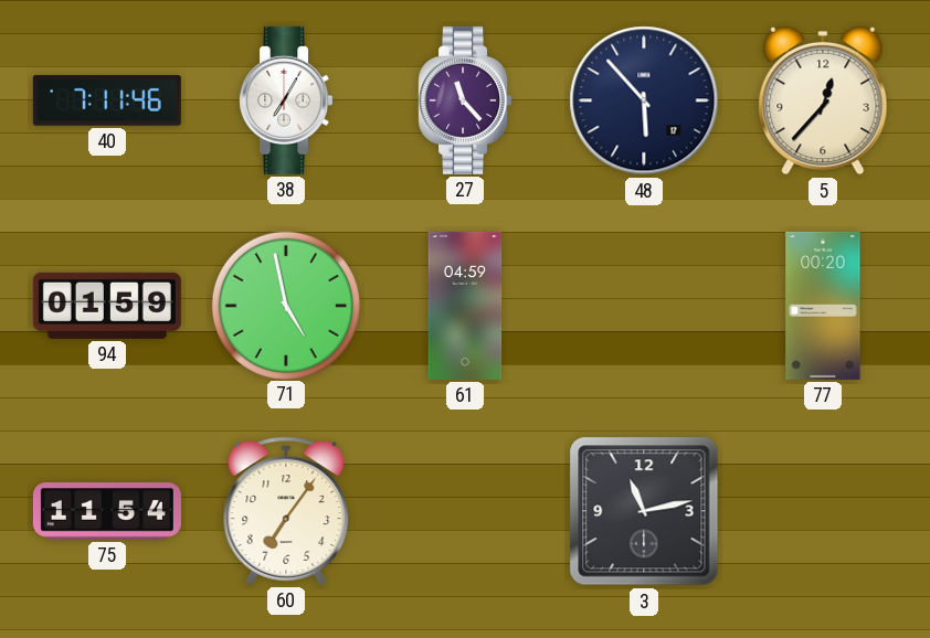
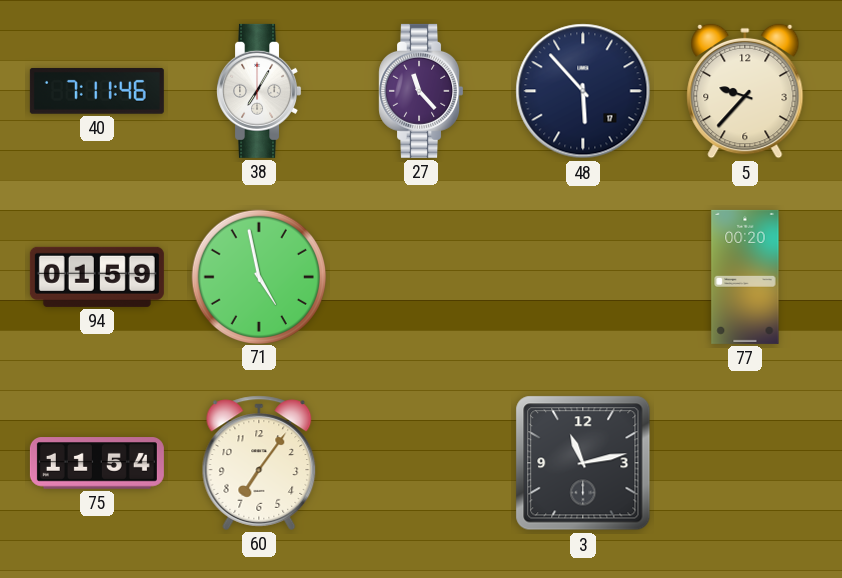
5: 12:37 -> 9:37
61: 04:59 -> none
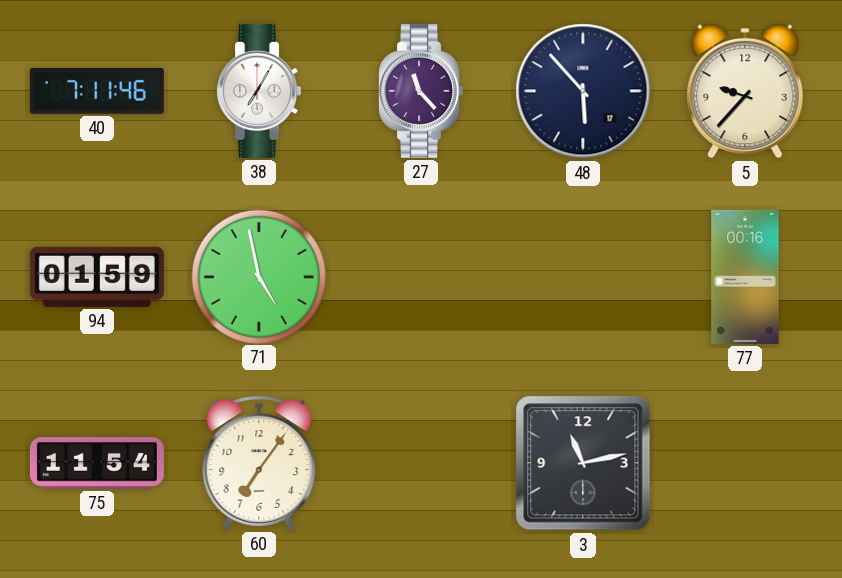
77: 00:20 -> 00:16
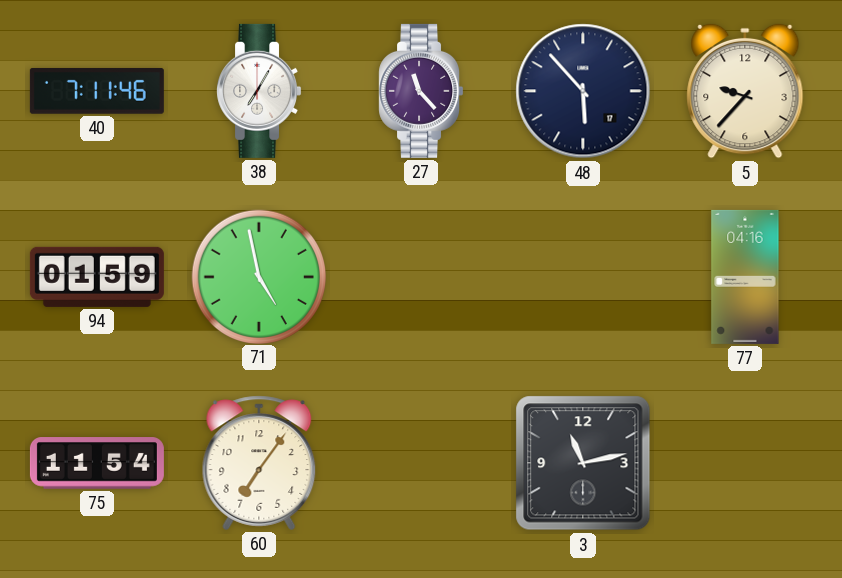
77: 00:16 -> 04:16
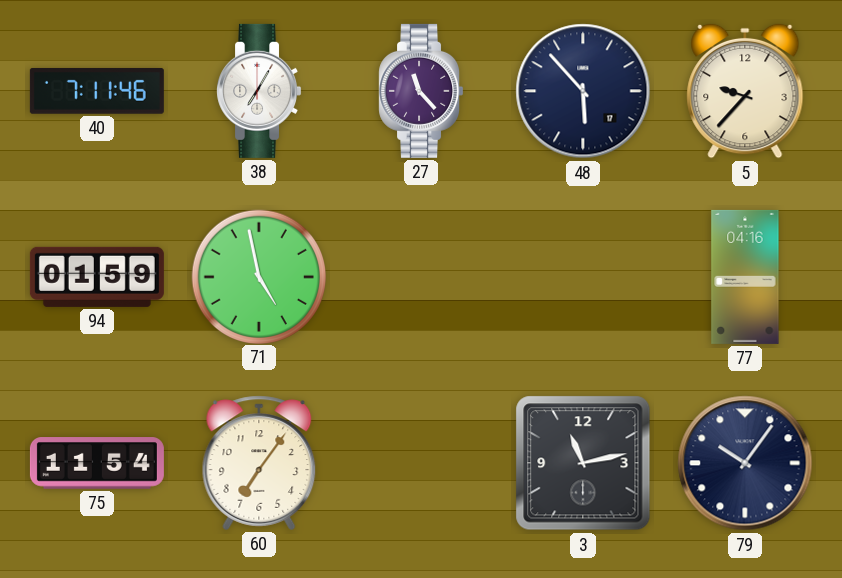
79: none -> 10:06
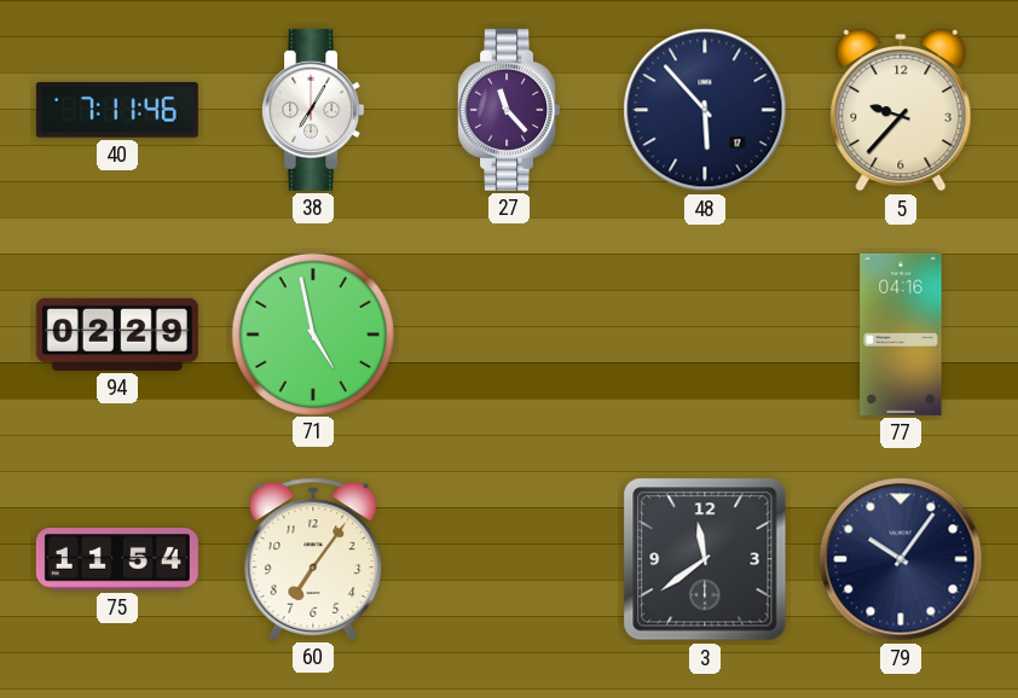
94: 01:59 -> 02:29
3: 11:13 -> 11:39
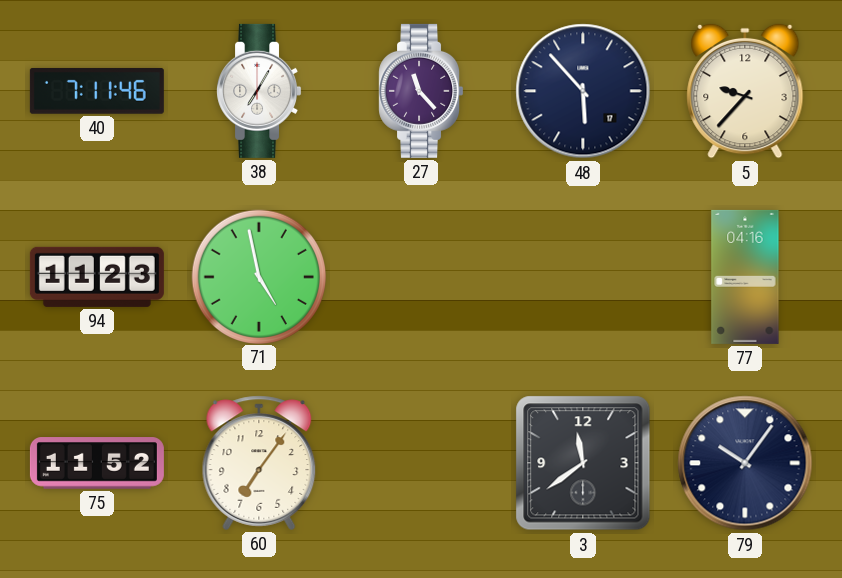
94: 02:29 -> 11:23
75: 11:54 -> 11:52
